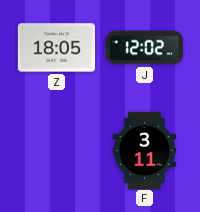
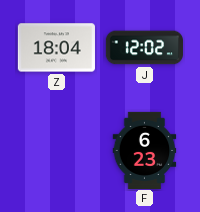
Z: 18:05 -> 18:04
F: 3:11 -> 6:23
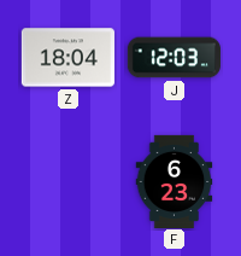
J: 12:02 -> 12:03
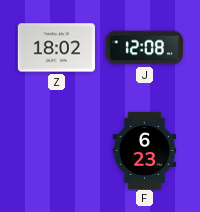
Z: 18:04 -> 18:02
J: 12:03 -> 12:08
